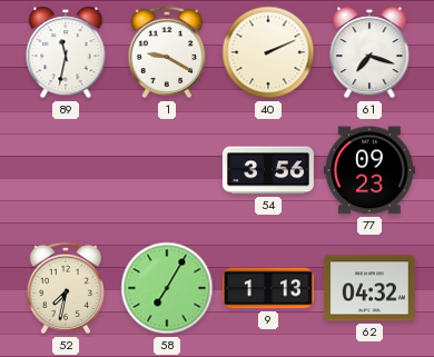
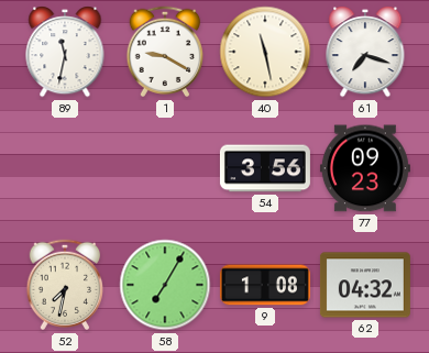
40: 2:11 -> 11:28
9: 1:13 -> 1:08
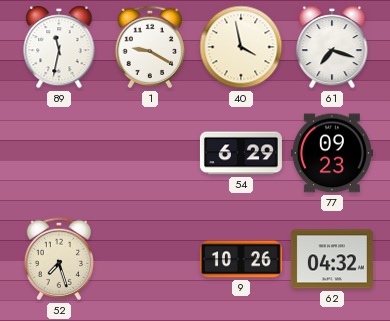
40: 11:28 -> 3:58
54: 3:56 -> 6:29
52: 7:32 -> 7:27
58: 7:05 -> none
9: 1:08 -> 10:26
